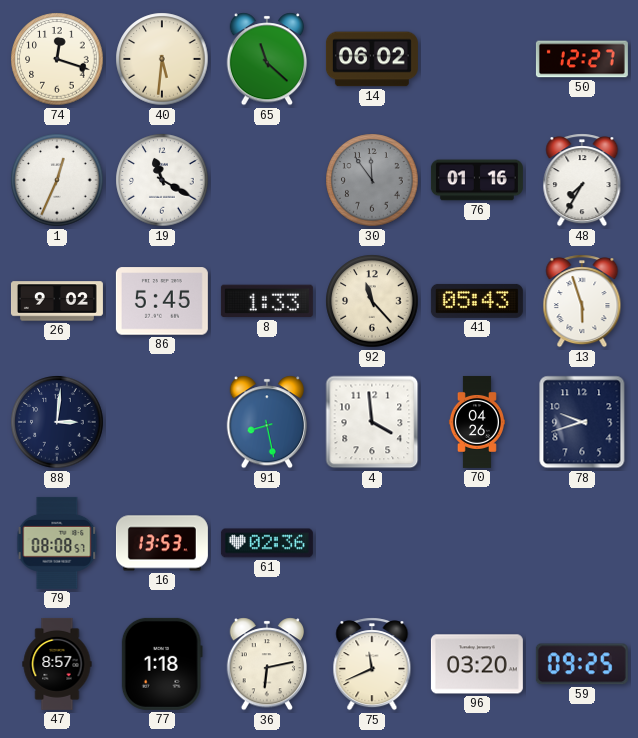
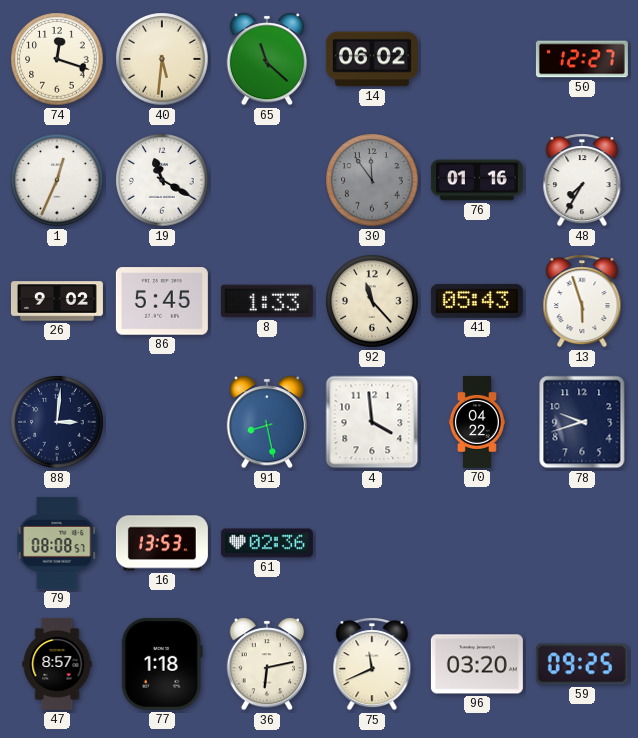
70: 04:26 -> 04:22
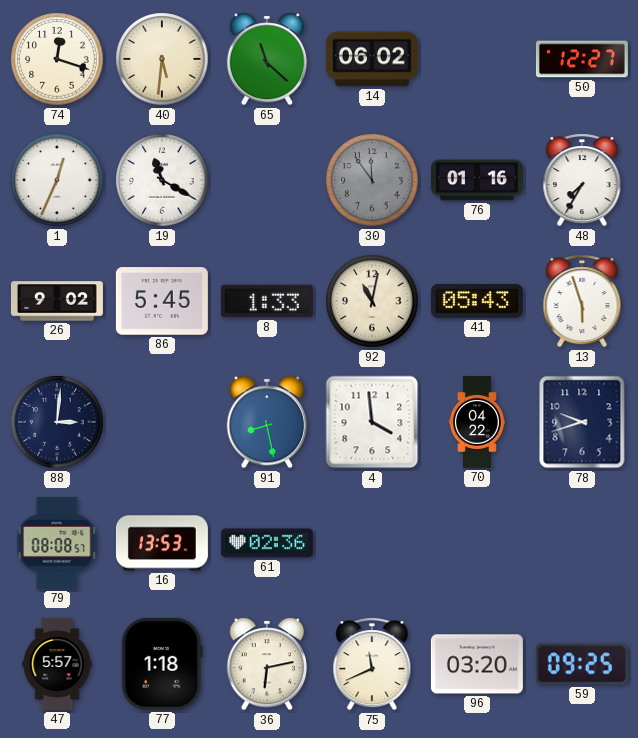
92: 11:23 -> 11:02
47: 8:57 -> 5:57
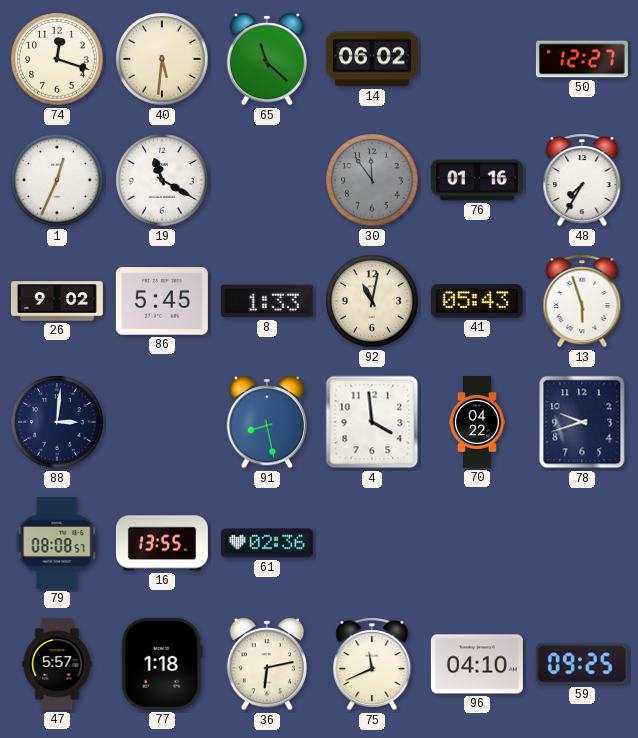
16: 13:53 -> 13:55
96: 03:20 -> 04:10
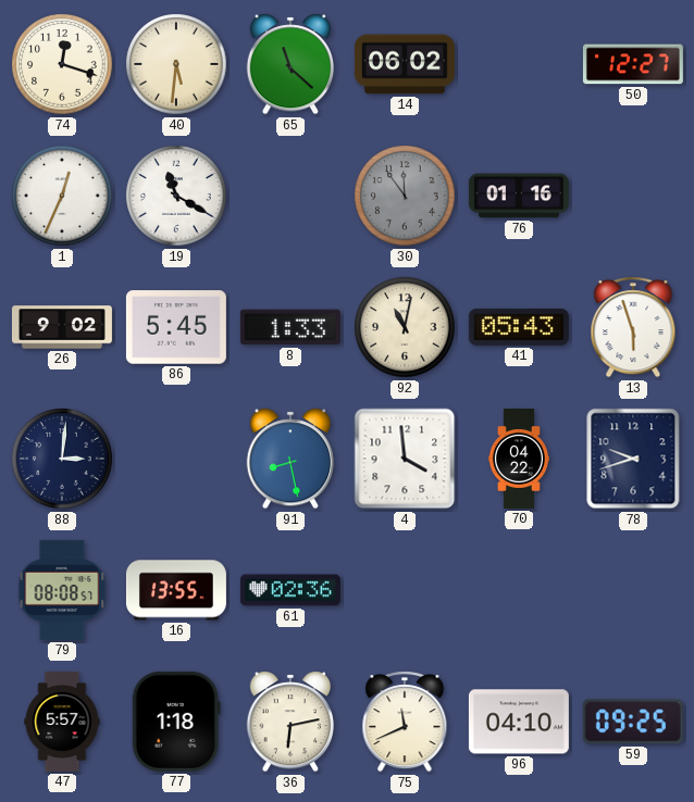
48: 7:35 -> none
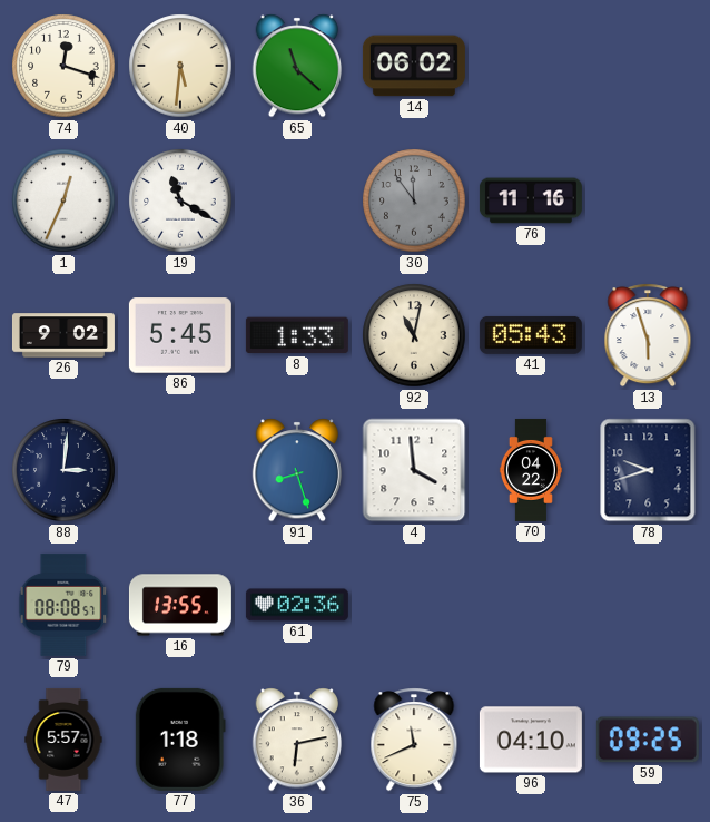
50: 12:27 -> none
76: 01:16 -> 11:16
91: 8:28 -> 8:27
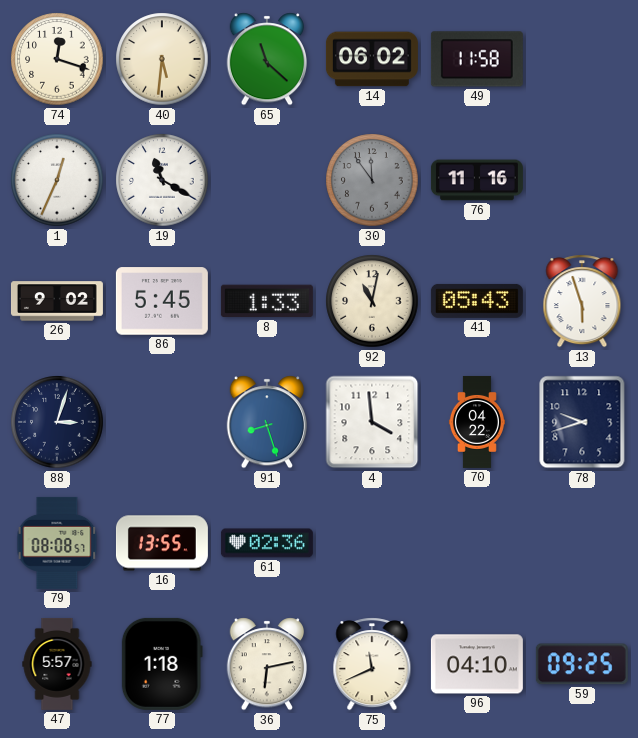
49: none -> 11:58
88: 3:01 -> 3:03
